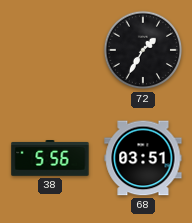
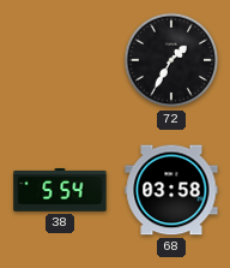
38: 5:56 -> 5:54
68: 03:51 -> 03:58
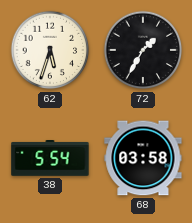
62: none -> 5:33
